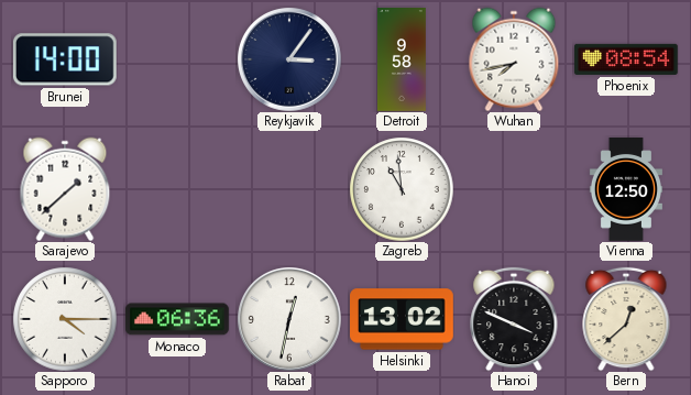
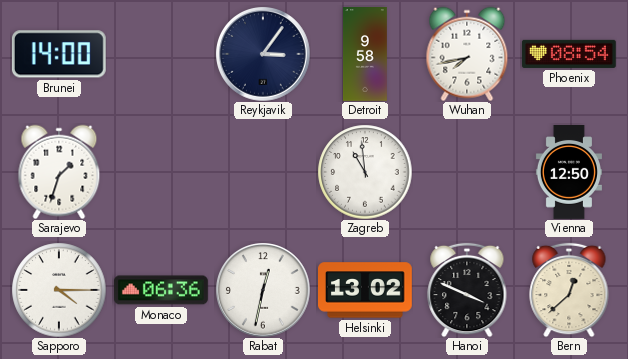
Sarajevo: 1:38 -> 1:33
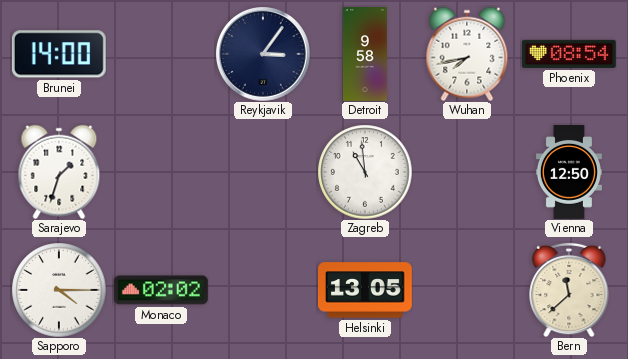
Monaco: 06:36 -> 02:02
Rabat: 12:32 -> none
Helsinki: 13:02 -> 13:05
Hanoi: 3:49 -> none
Bern: 12:38 -> 11:38
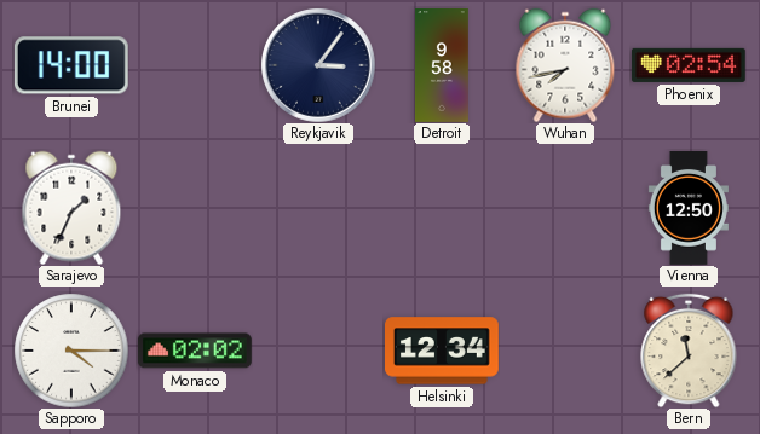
Phoenix: 08:54 -> 02:54
Sarajevo: 1:33 -> 1:34
Zagreb: 10:59 -> none
Helsinki: 13:05 -> 12:34
